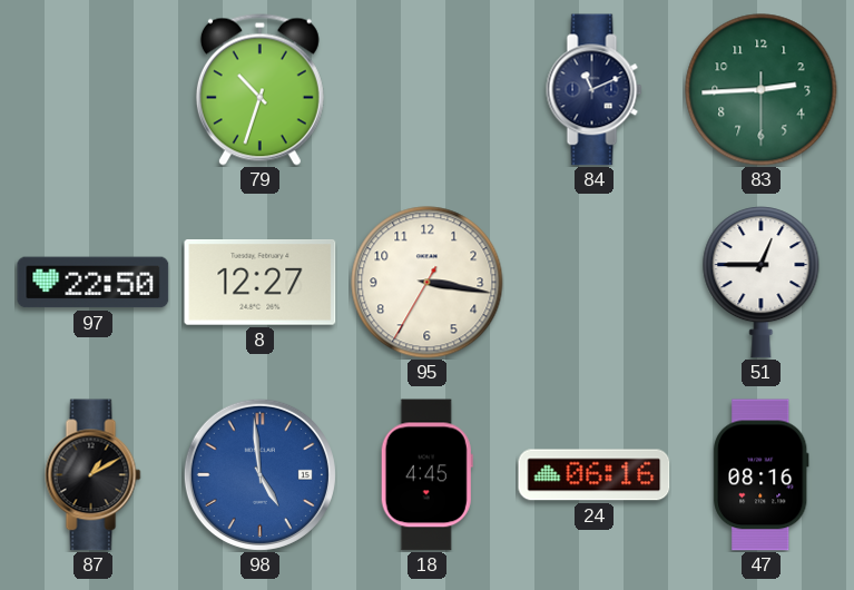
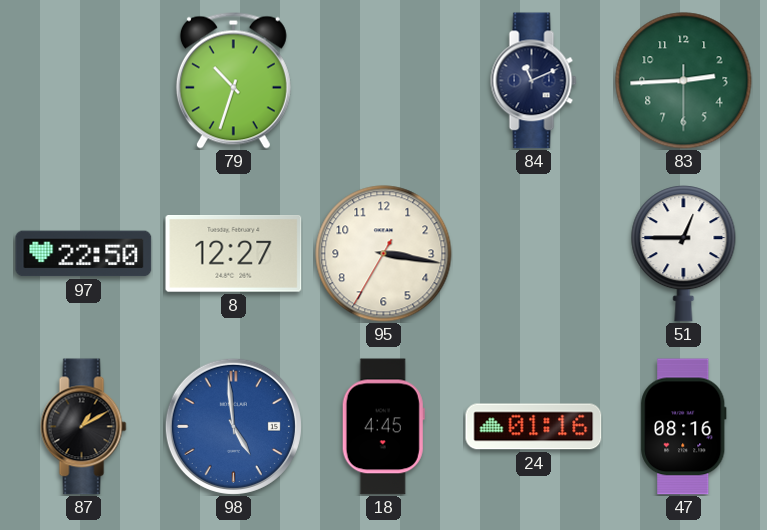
24: 06:16 -> 01:16
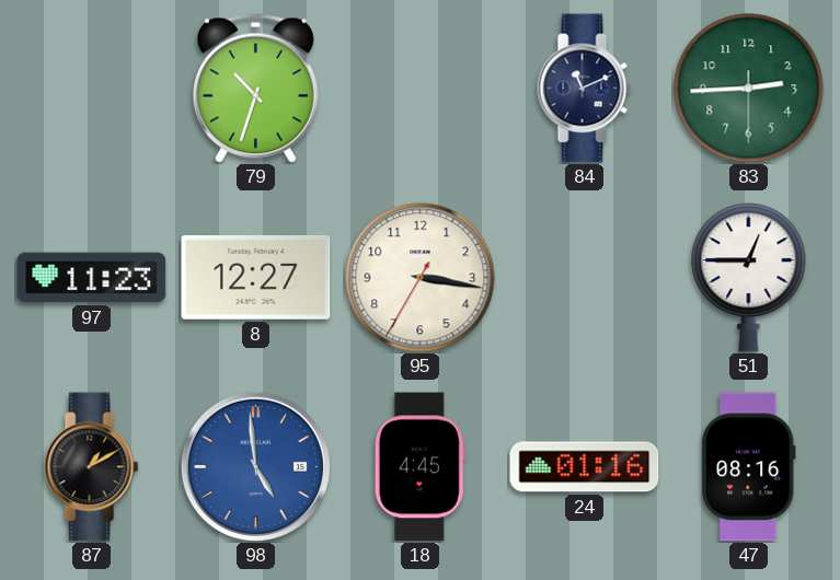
97: 22:50 -> 11:23
